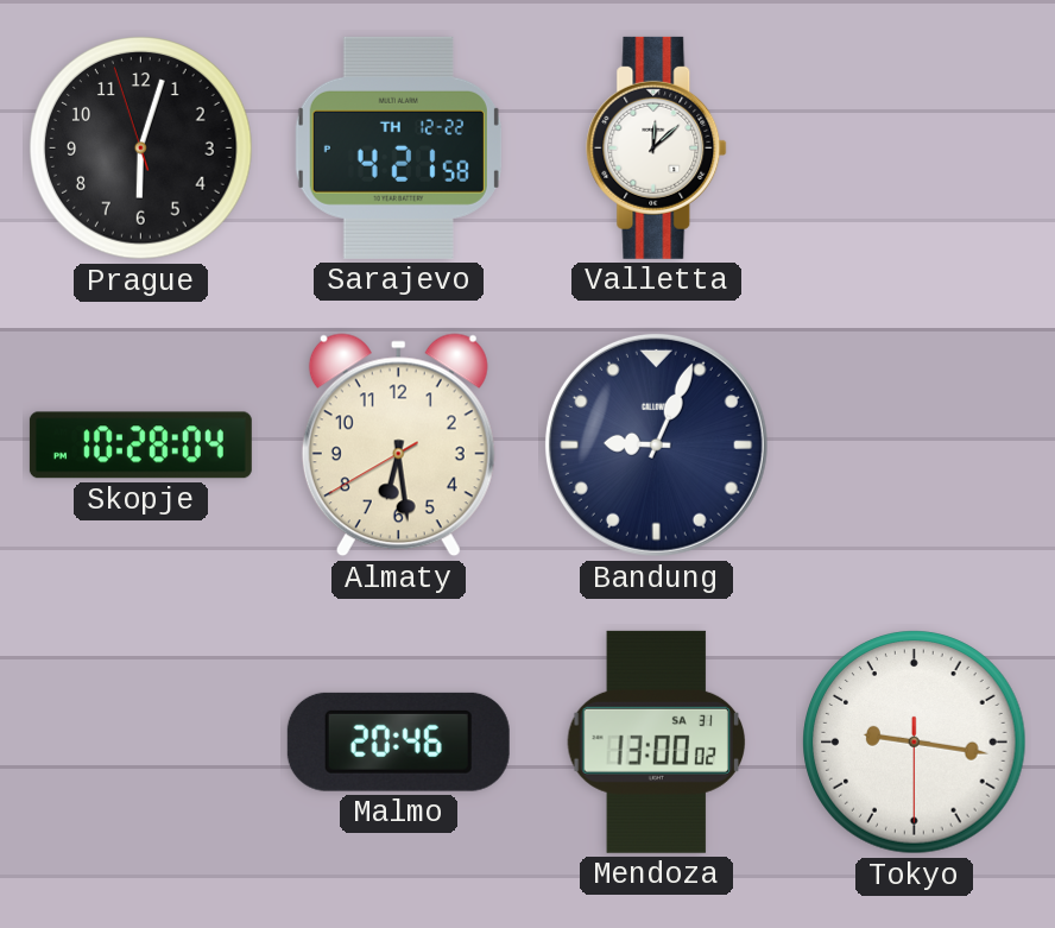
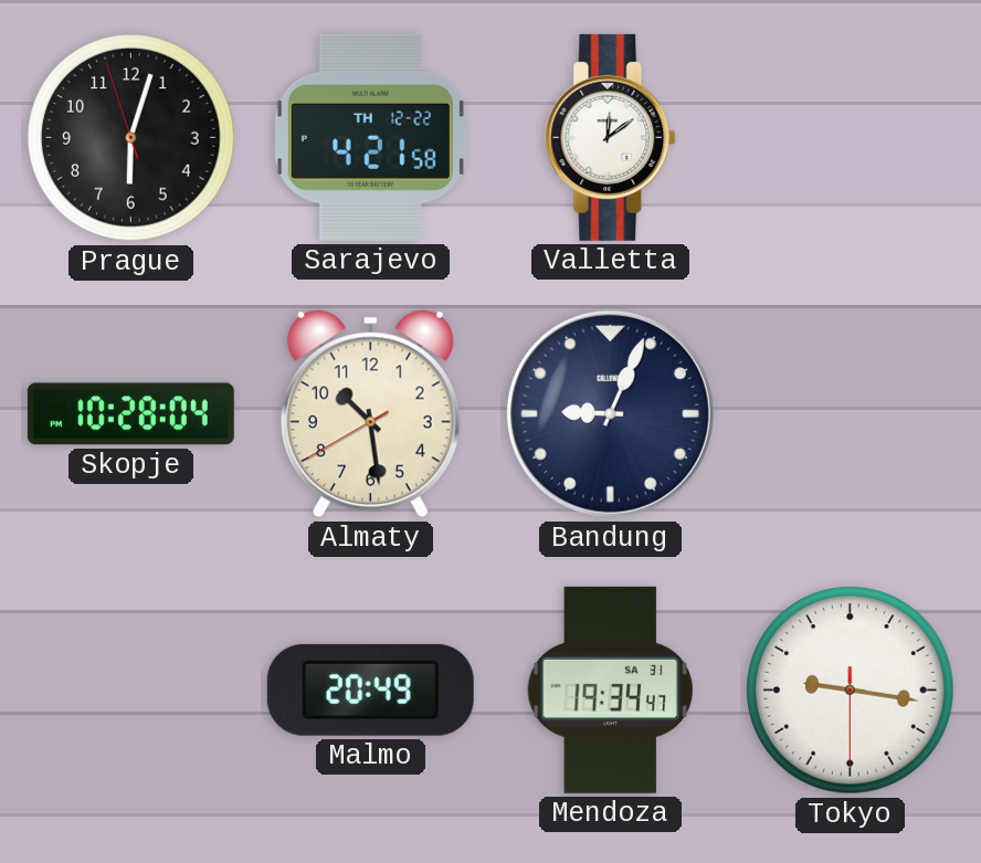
Valletta: 12:08 -> 12:09
Almaty: 6:28 -> 10:28
Malmo: 20:46 -> 20:49
Mendoza: 13:00 -> 19:34
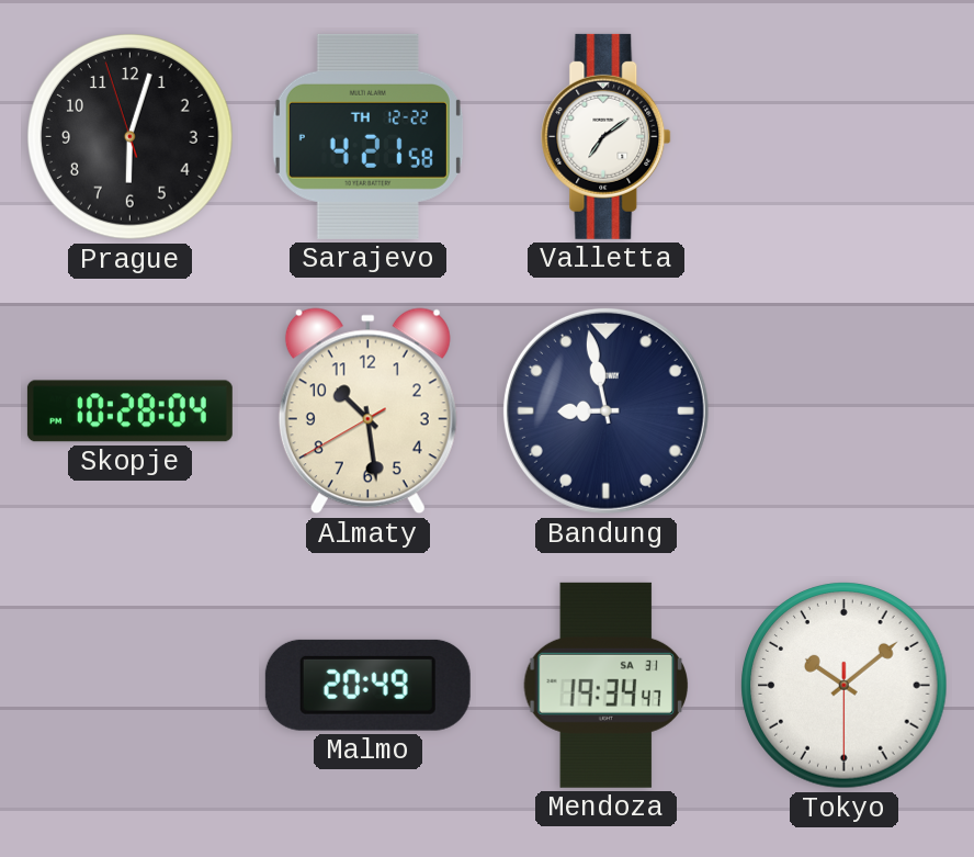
Valletta: 12:09 -> 7:09
Bandung: 9:04 -> 8:58
Tokyo: 9:16 -> 10:08
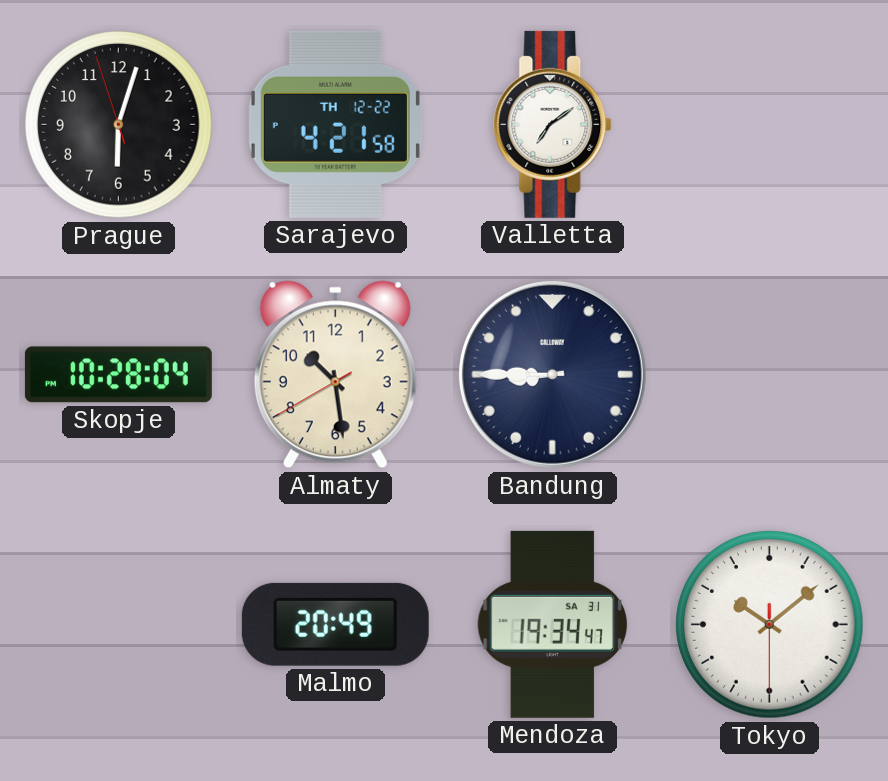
Bandung: 8:58 -> 8:45
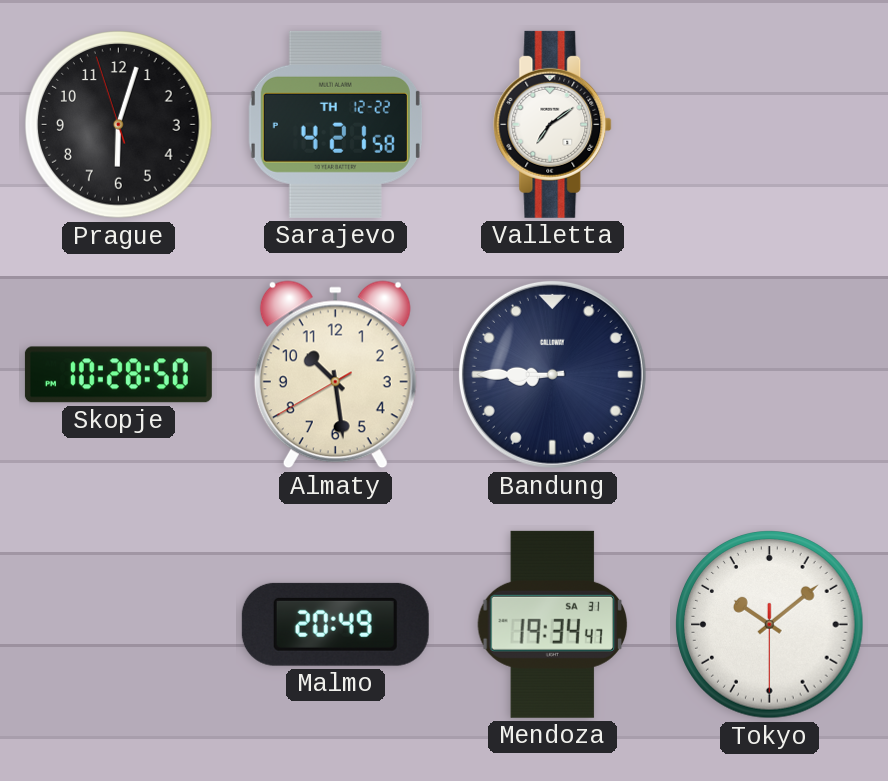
Skopje: 10:28:04 -> 10:28:50
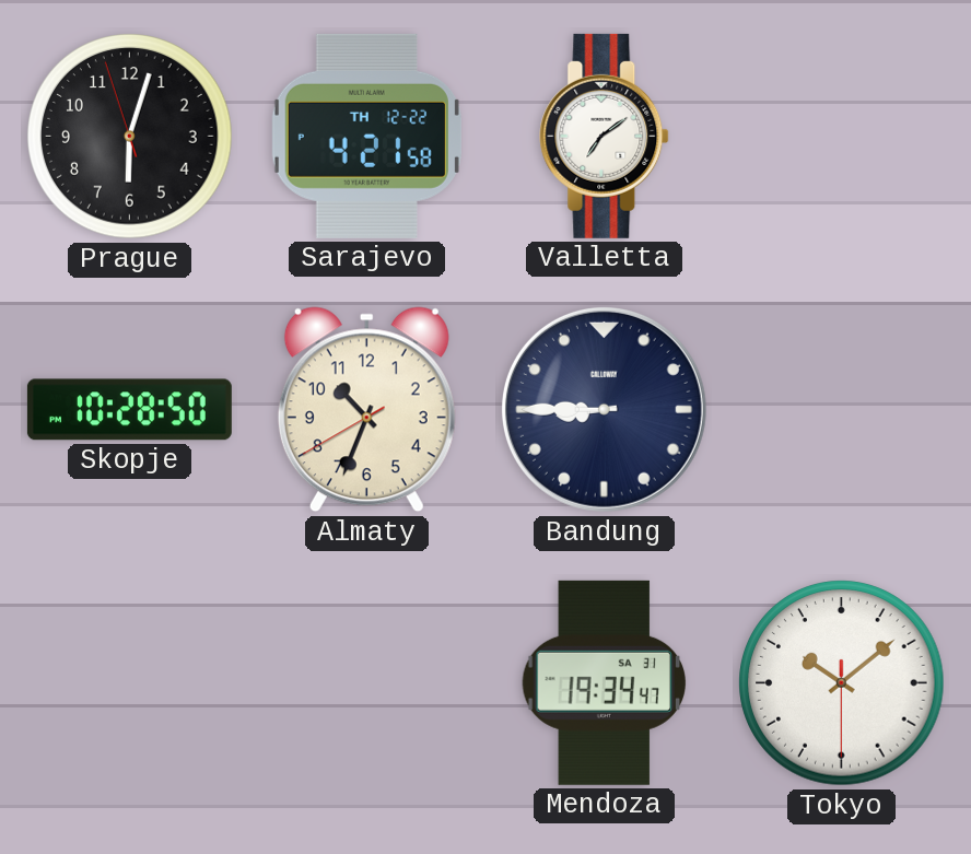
Almaty: 10:28 -> 10:33
Malmo: 20:49 -> none
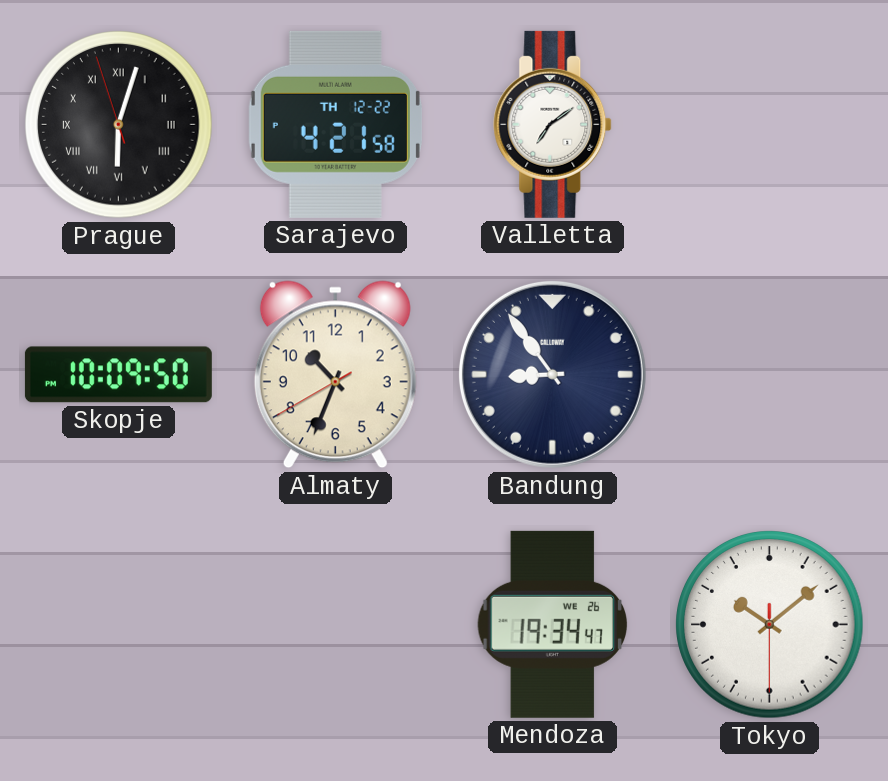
Prague numerals: Arabic -> Roman
Skopje: 10:28 -> 10:09
Bandung: 8:45 -> 8:54
Mendoza date: SA 31 -> WE 26
